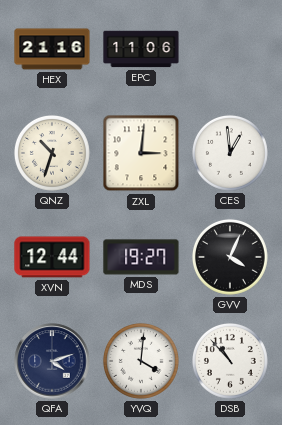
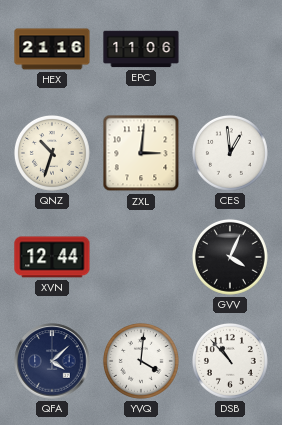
MDS: 19:27 -> none
QFA: 4:12 -> 4:08
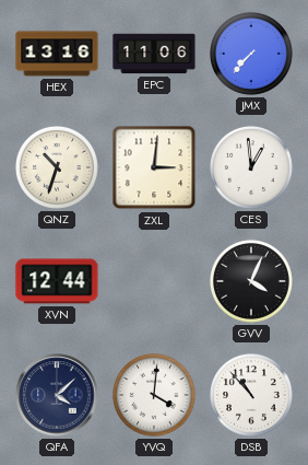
HEX: 21:16 -> 13:16
JMX: none -> 7:37
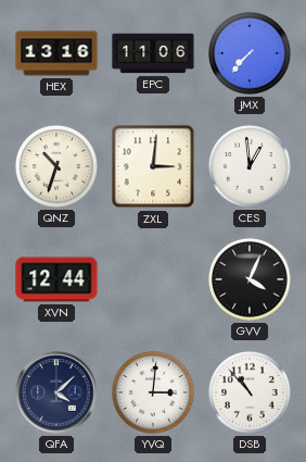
YVQ: 4:01 -> 3:01
